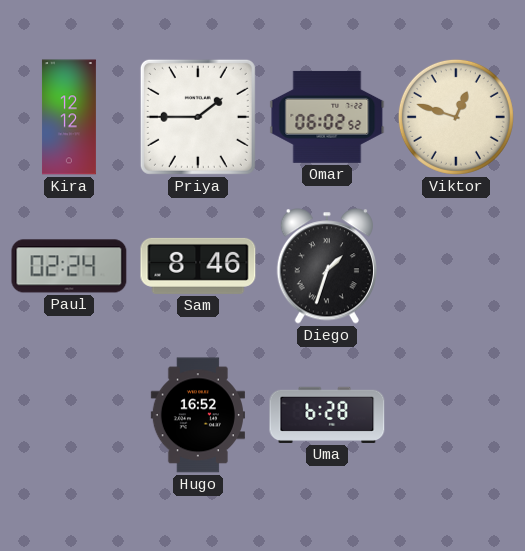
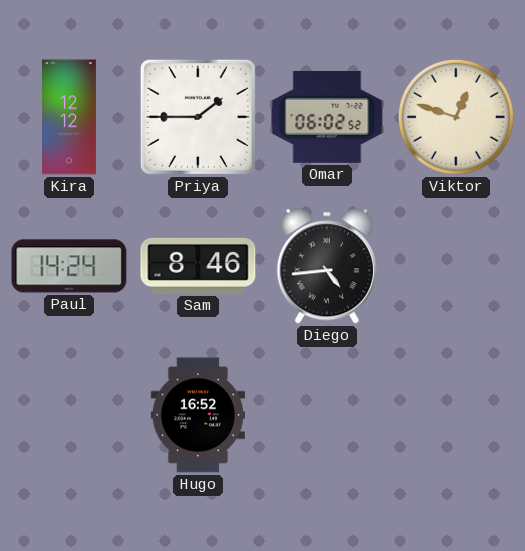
Paul: 02:24 -> 14:24
Diego: 1:33 -> 4:44
Uma: 6:28 -> none
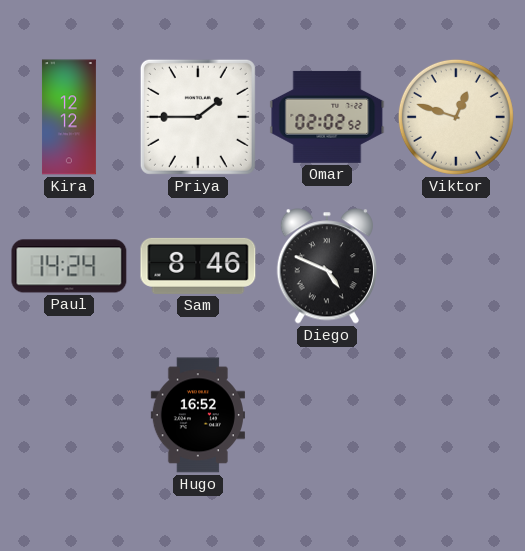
Omar: 06:02 -> 02:02
Diego: 4:44 -> 4:49
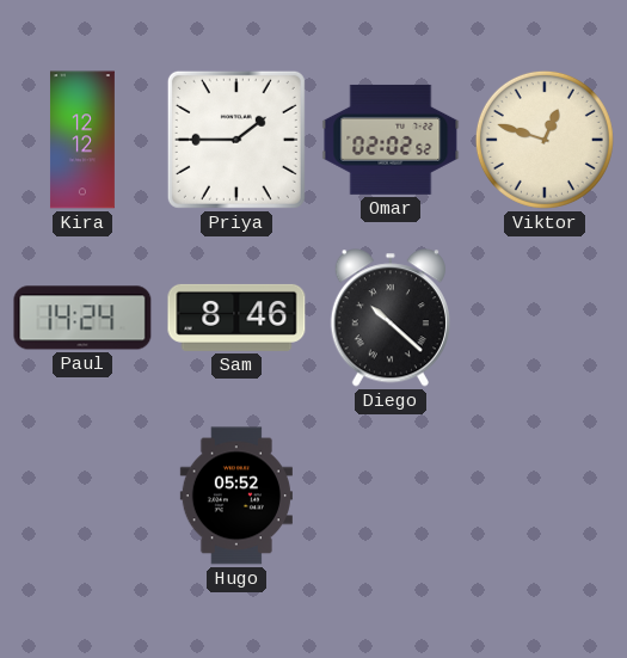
Diego: 4:49 -> 10:22
Hugo: 16:52 -> 05:52
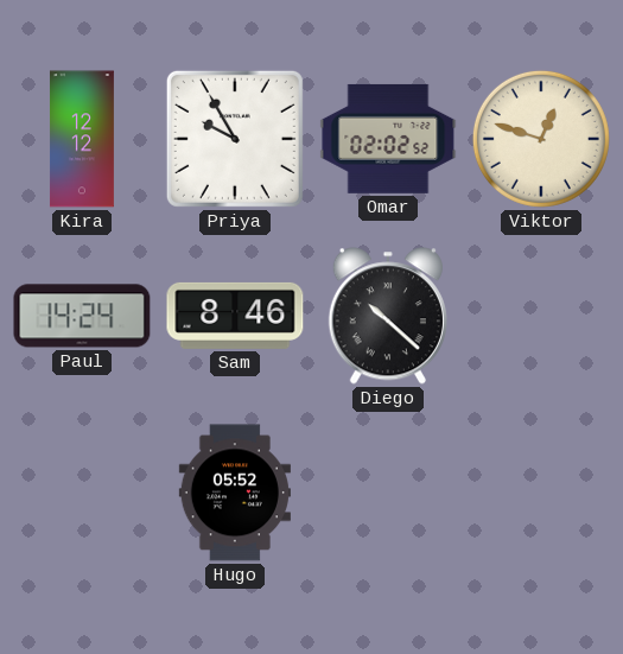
Priya: 1:45 -> 9:55
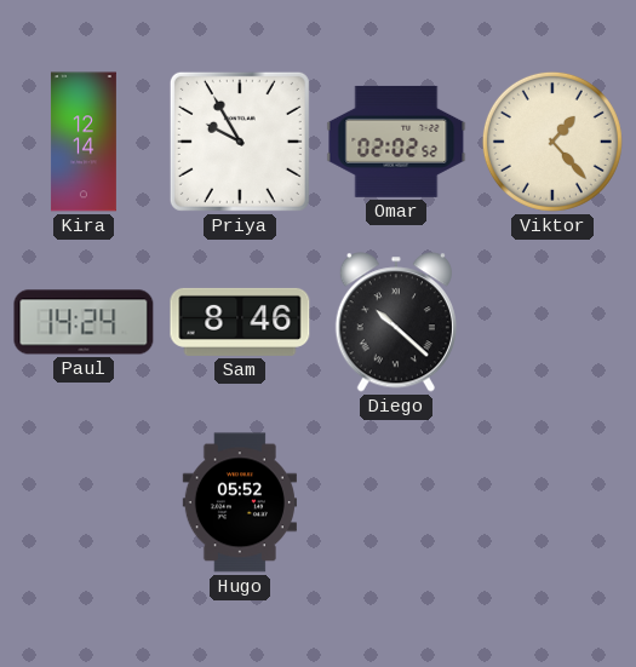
Kira: 12:12 -> 12:14
Viktor: 12:48 -> 1:23
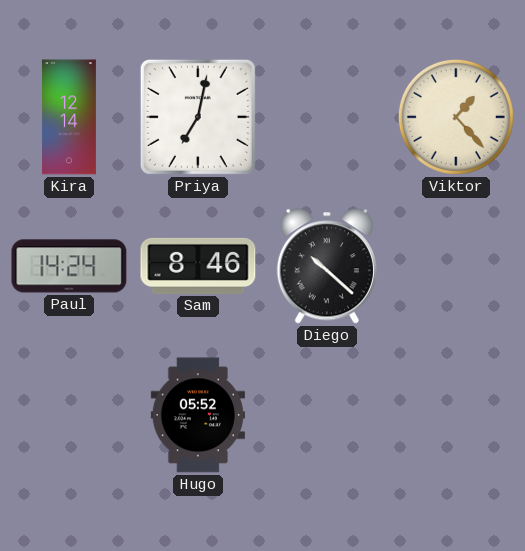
Priya: 9:55 -> 7:02
Omar: 02:02 -> none
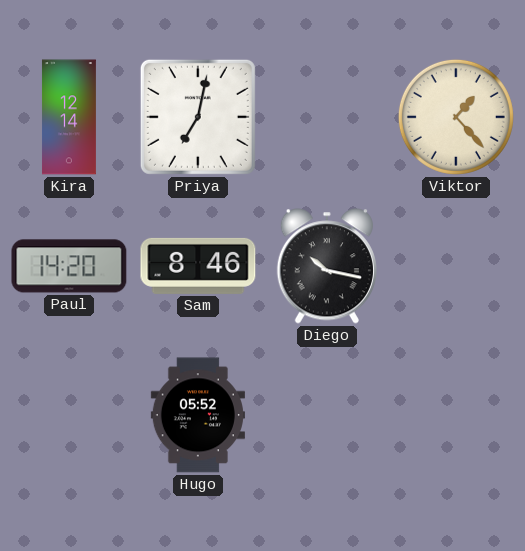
Paul: 14:24 -> 14:20
Diego: 10:22 -> 10:17
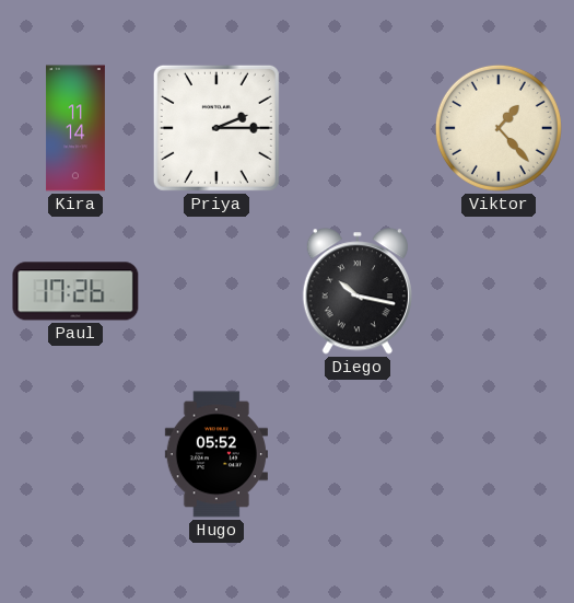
Kira: 12:14 -> 11:14
Priya: 7:02 -> 2:15
Paul: 14:20 -> 17:26
Sam: 8:46 -> none
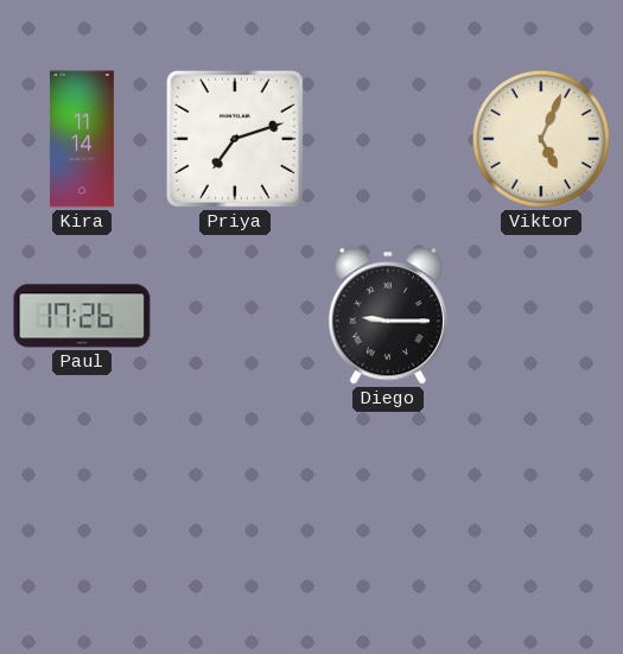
Priya: 2:15 -> 7:12
Viktor: 1:23 -> 5:04
Diego: 10:17 -> 9:15
Hugo: 05:52 -> none
